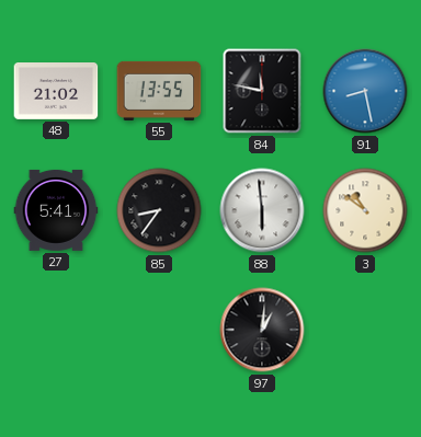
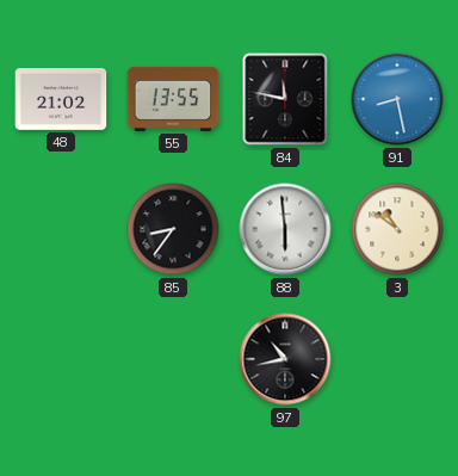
27: 5:41 -> none
97: 1:01 -> 10:43
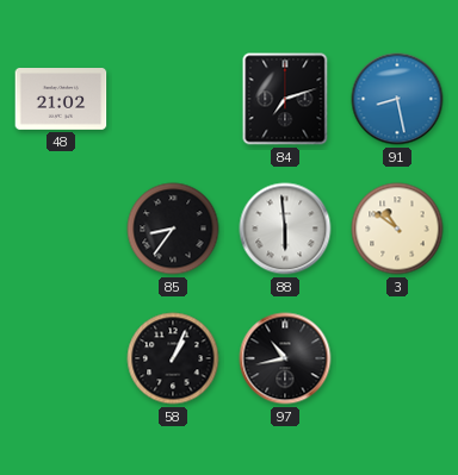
55: 13:55 -> none
84: 11:47 -> 7:12
58: none -> 1:04
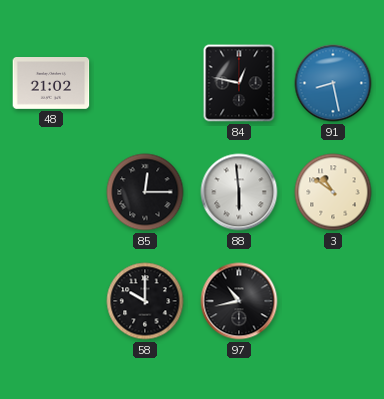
84: 7:12 -> 12:47
85: 8:36 -> 12:15
58: 1:04 -> 10:00
